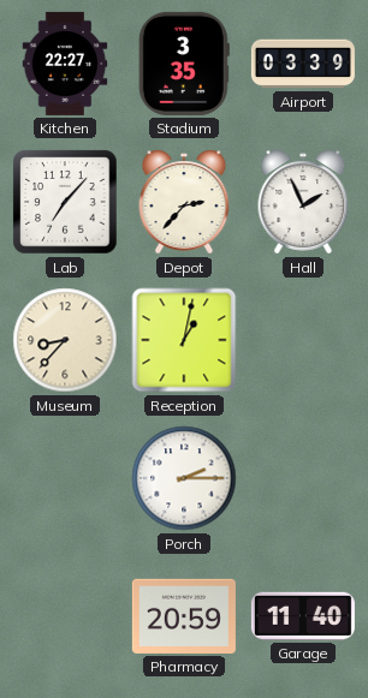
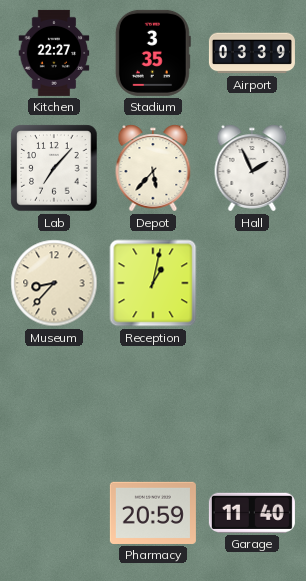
Depot: 2:37 -> 5:37
Porch: 2:15 -> none
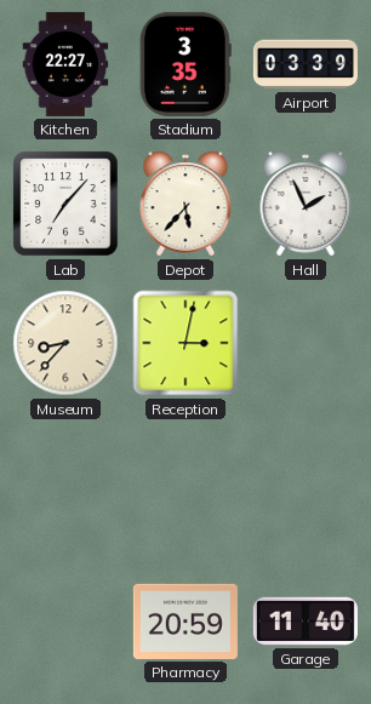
Reception: 1:02 -> 3:02
